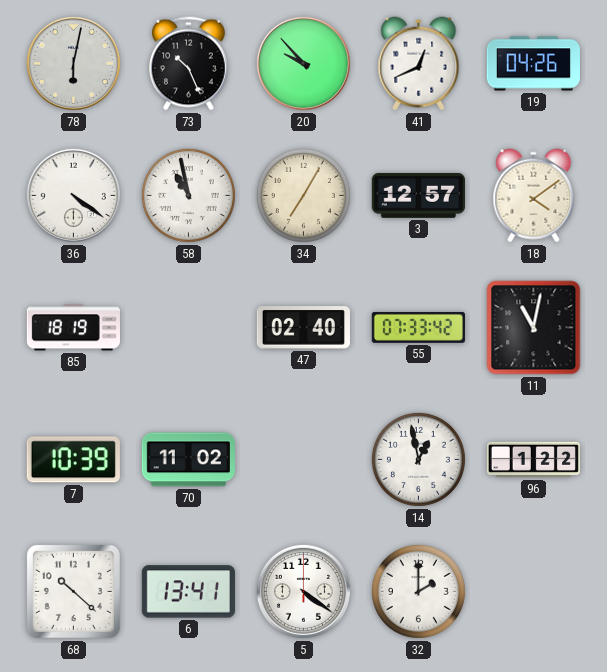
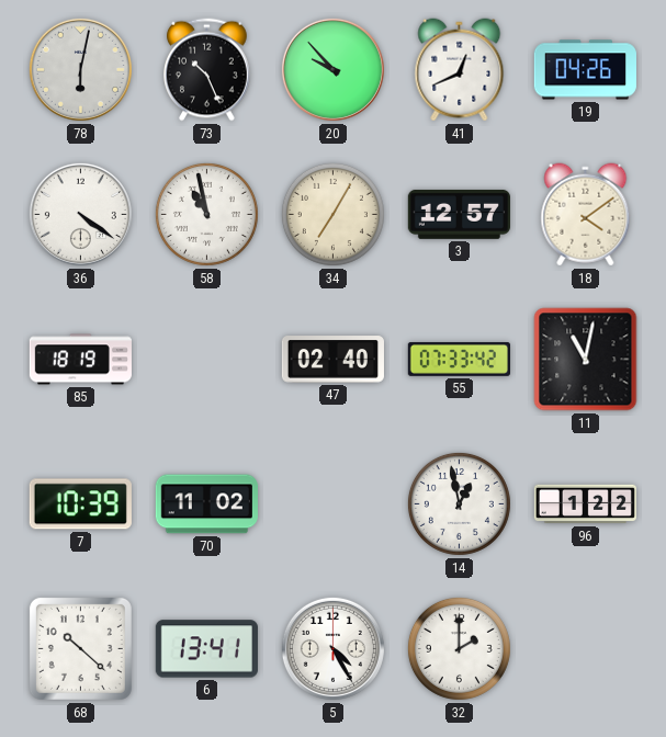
5: 4:21 -> 4:25
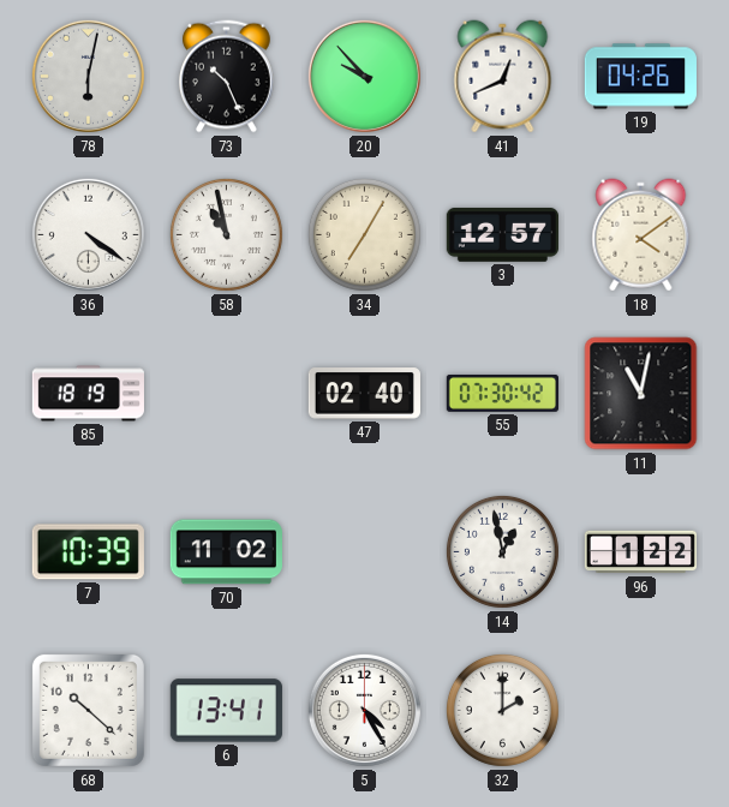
55: 07:33 -> 07:30
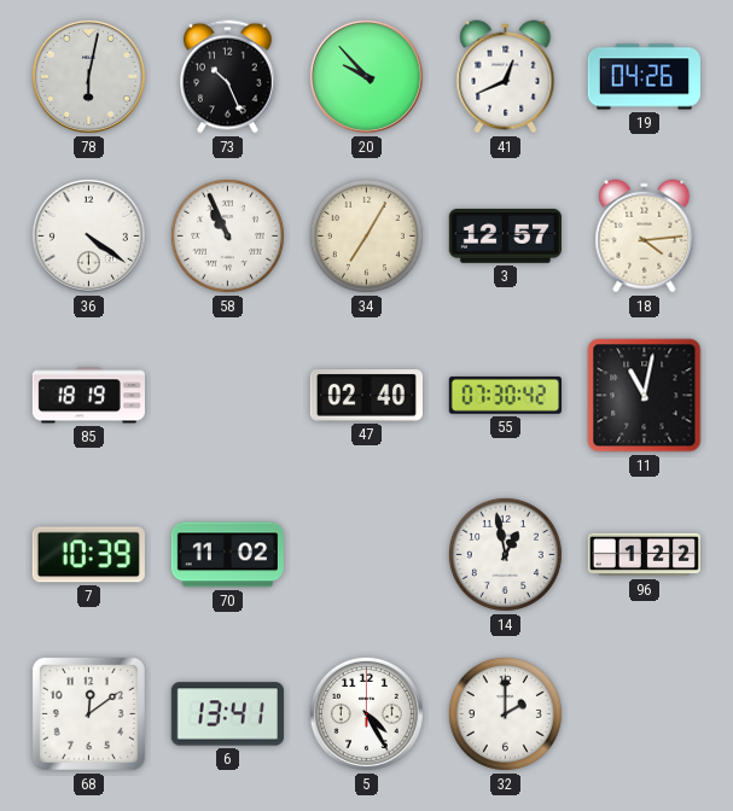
58: 10:58 -> 10:56
18: 4:09 -> 4:14
68: 10:22 -> 12:09
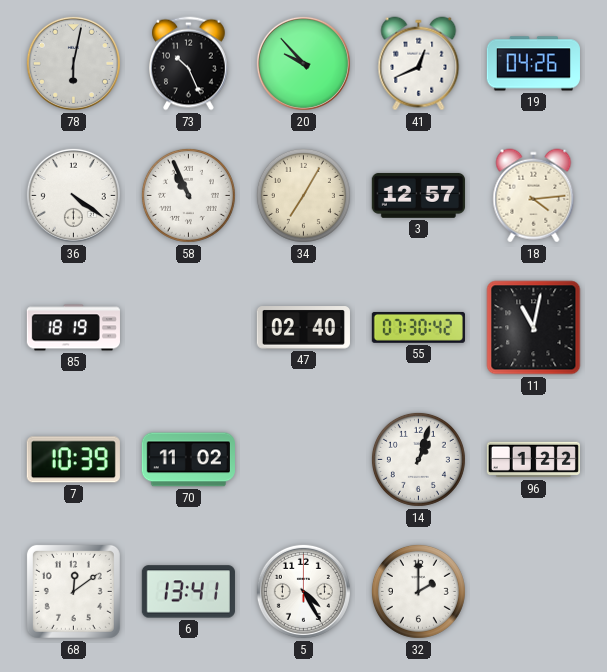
14: 12:58 -> 1:03
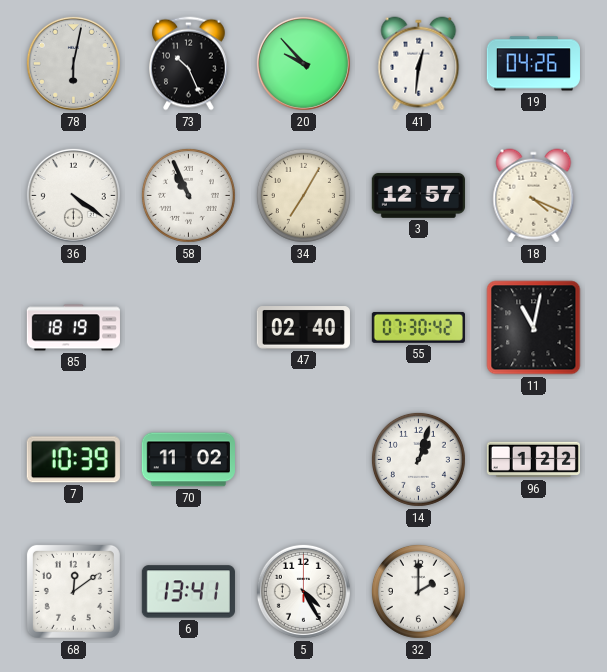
41: 12:41 -> 12:31
18: 4:14 -> 4:19
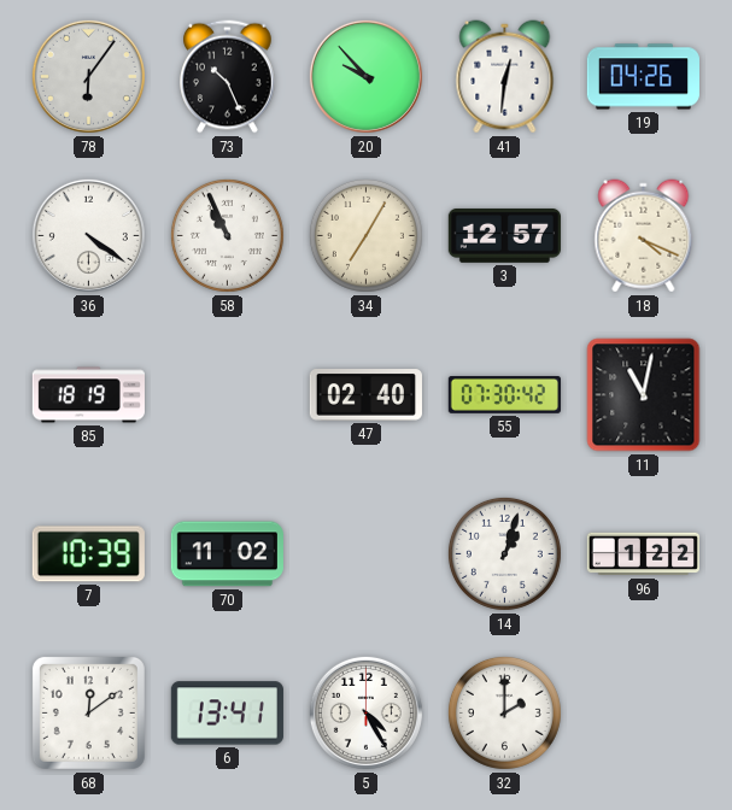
78: 6:02 -> 6:06
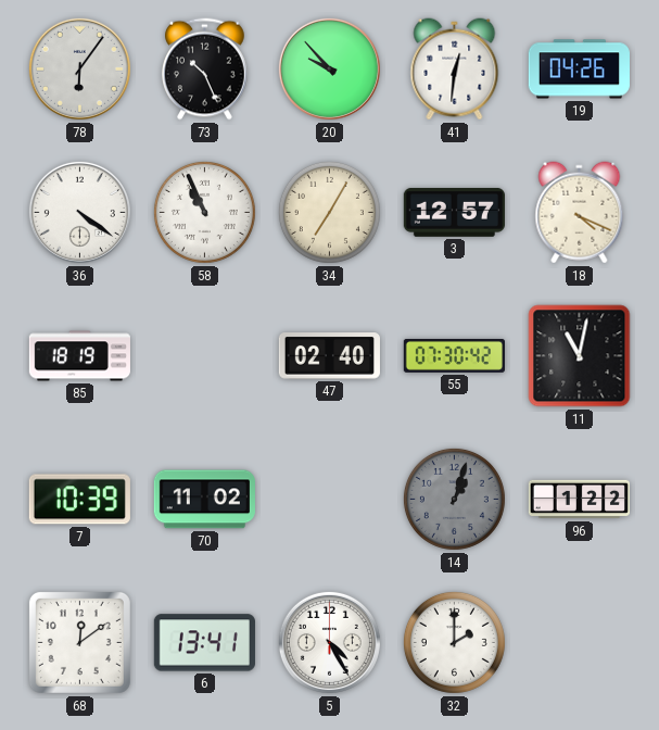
14 dial: white -> grey
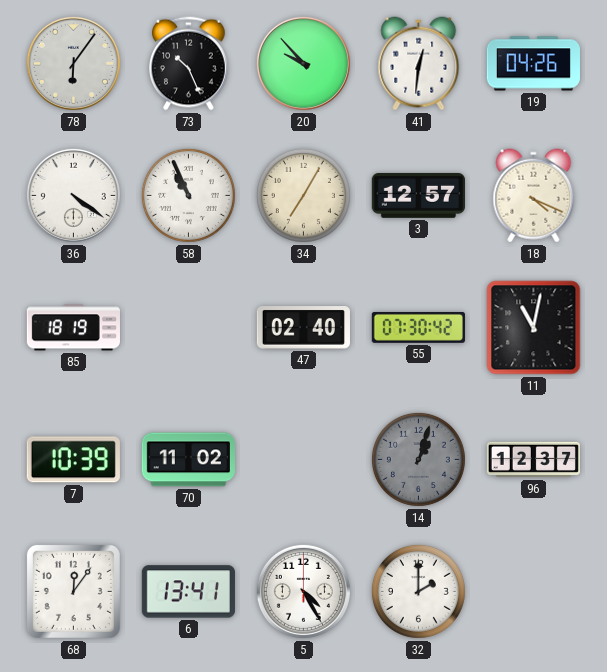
96: 1:22 -> 12:37
68: 12:09 -> 12:06
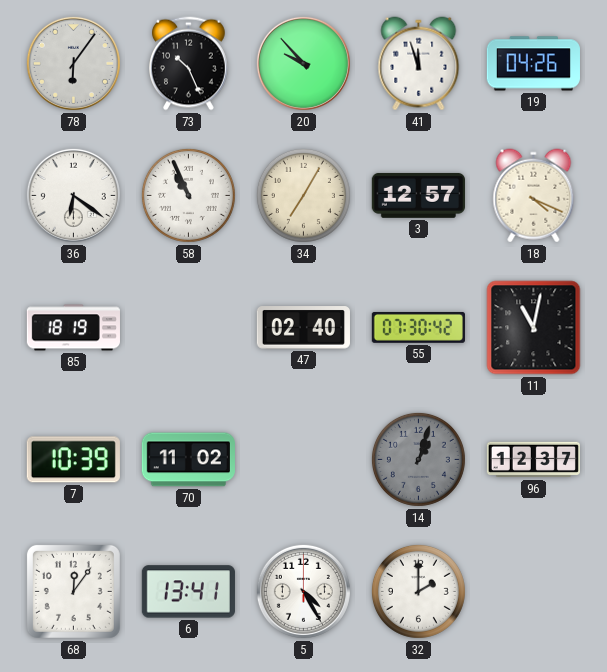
41: 12:31 -> 11:57
36: 4:21 -> 6:21
